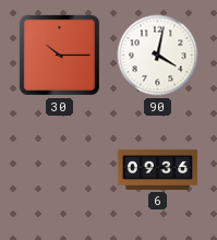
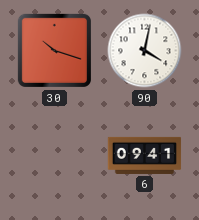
30: 10:15 -> 10:18
6: 09:36 -> 09:41
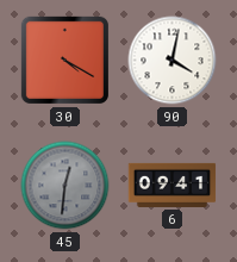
30: 10:18 -> 4:20
45: none -> 12:31
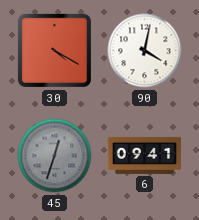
45: 12:31 -> 12:33
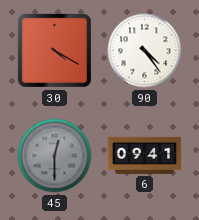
90: 4:02 -> 4:24
45: 12:33 -> 12:30
